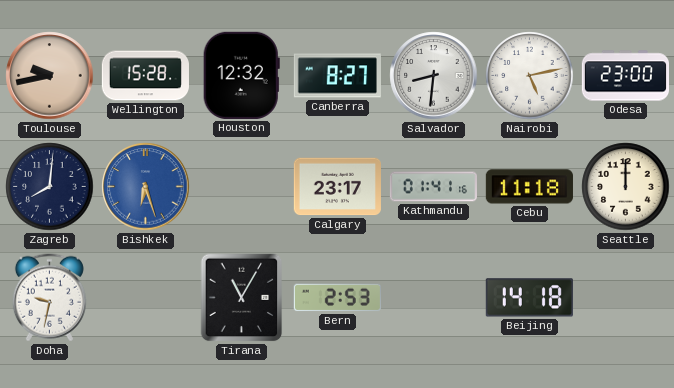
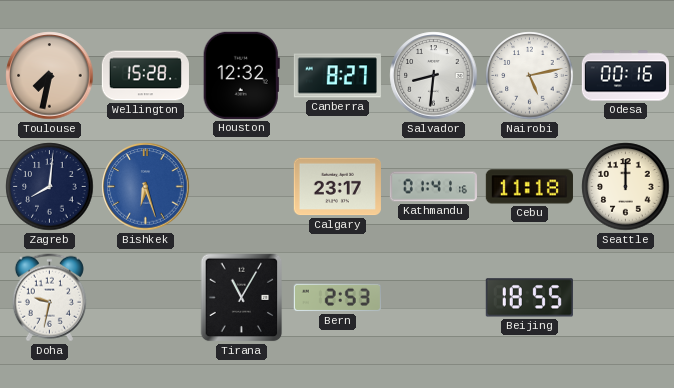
Toulouse: 9:43 -> 7:32
Odesa: 23:00 -> 00:16
Beijing: 14:18 -> 18:55
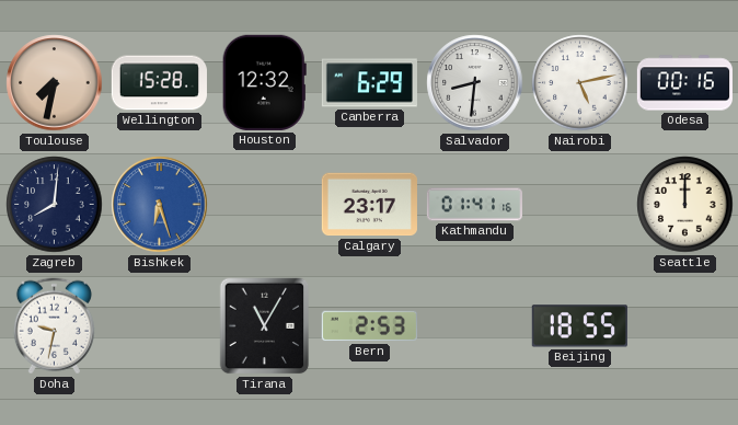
Canberra: 8:27 -> 6:29
Cebu: 11:18 -> none
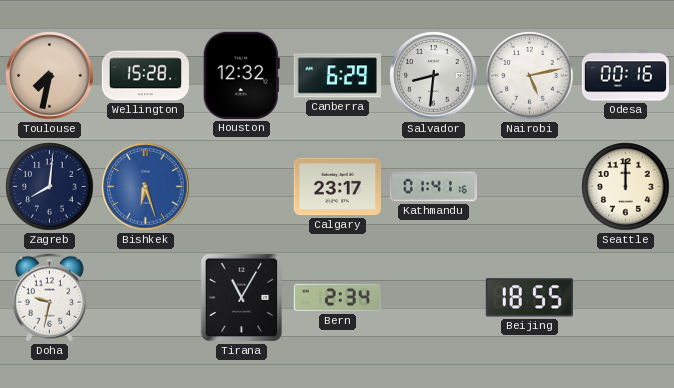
Bern: 2:53 -> 2:34
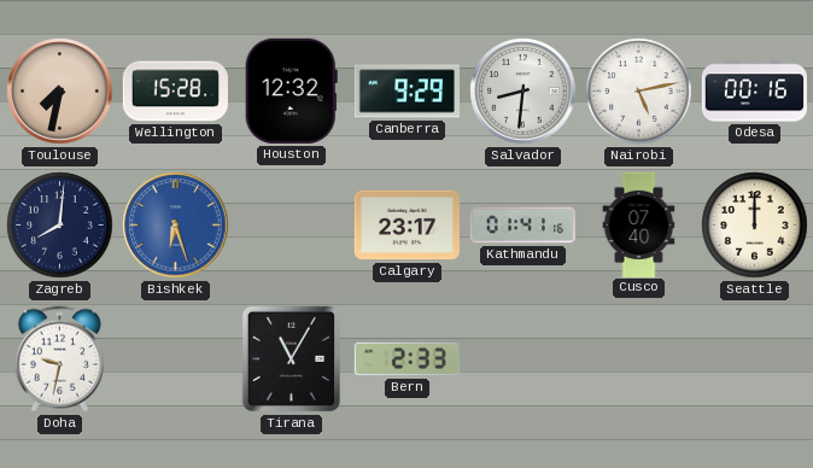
Canberra: 6:29 -> 9:29
Cusco: none -> 07:40
Bern: 2:34 -> 2:33
Beijing: 18:55 -> none
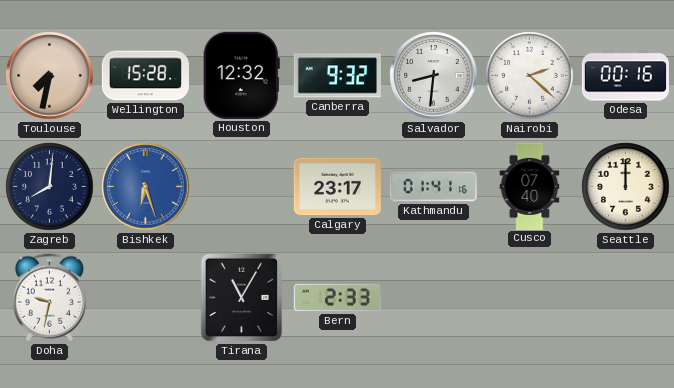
Canberra: 9:29 -> 9:32
Nairobi: 5:13 -> 2:22
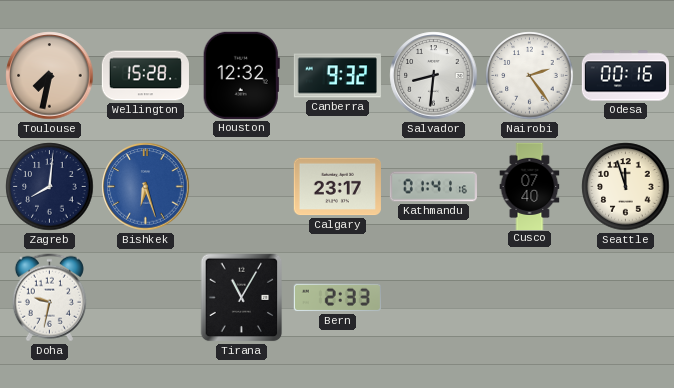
Nairobi: 2:22 -> 2:24
Seattle: 12:00 -> 11:57
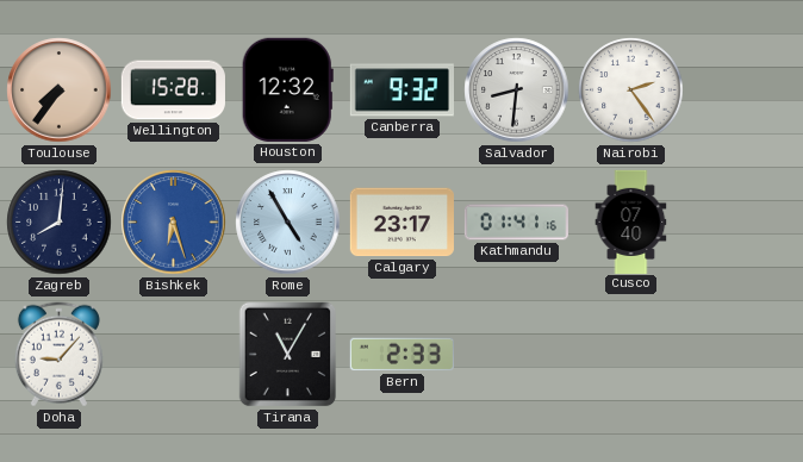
Toulouse: 7:32 -> 7:36
Odesa: 00:16 -> none
Rome: none -> 4:55
Seattle: 11:57 -> none
Doha: 9:32 -> 9:07
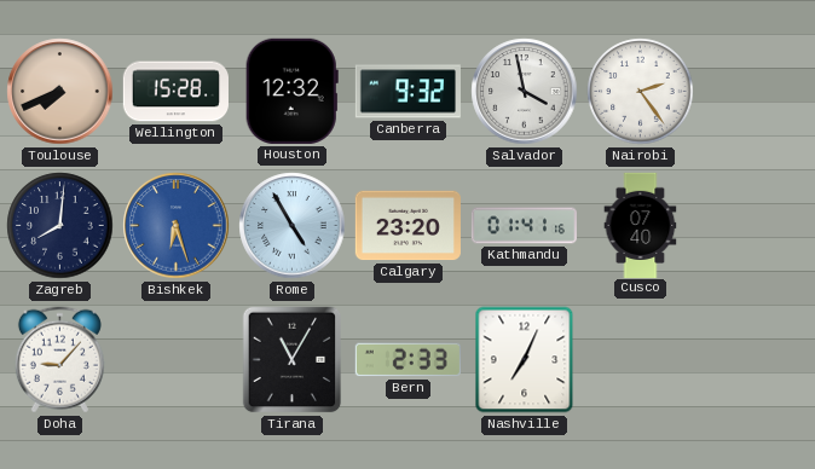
Toulouse: 7:36 -> 7:41
Salvador: 8:31 -> 3:58
Calgary: 23:17 -> 23:20
Nashville: none -> 7:04
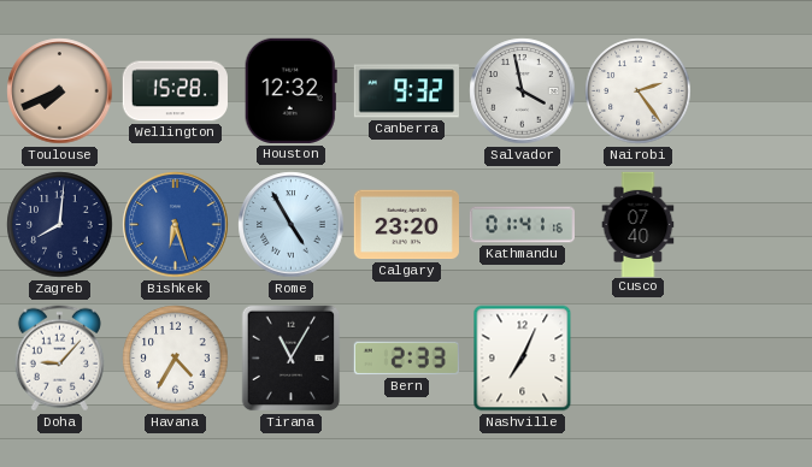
Havana: none -> 4:35
